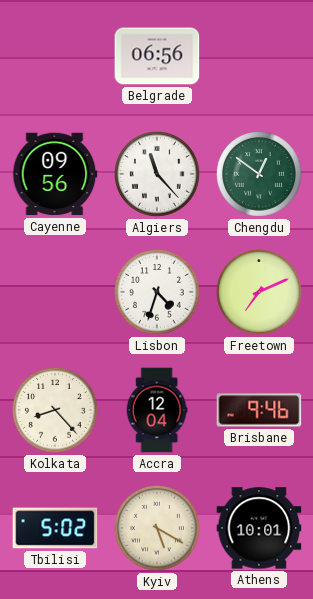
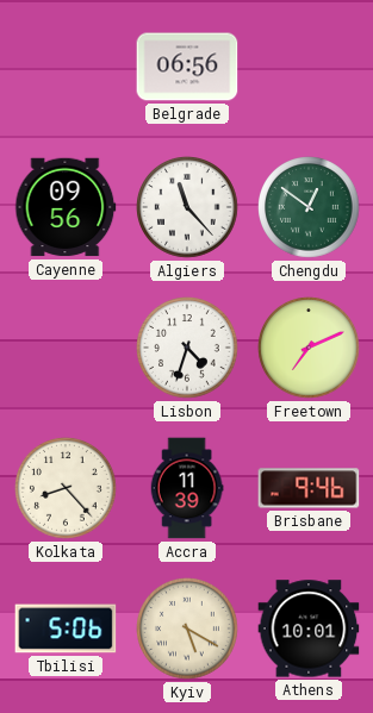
Accra: 12:04 -> 11:39
Tbilisi: 5:02 -> 5:06
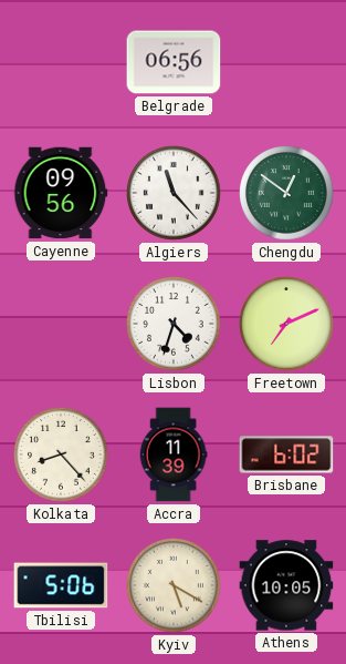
Brisbane: 9:46 -> 6:02
Athens: 10:01 -> 10:05
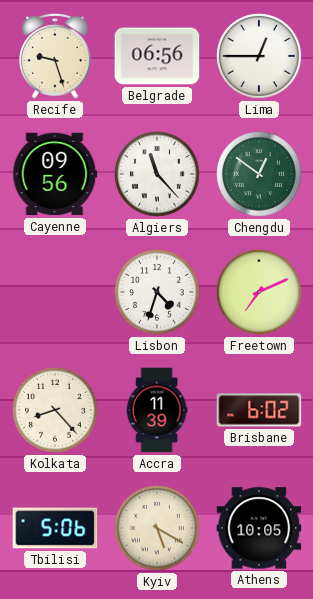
Recife: none -> 9:27
Lima: none -> 12:45
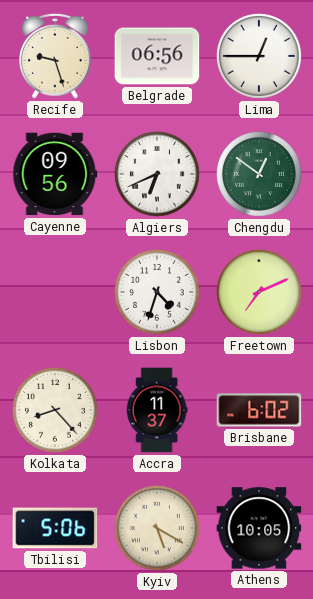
Algiers: 11:23 -> 6:41
Accra: 11:39 -> 11:37
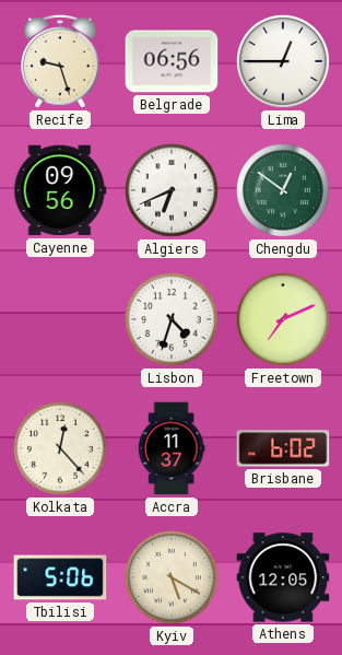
Kolkata: 8:23 -> 12:23
Athens: 10:05 -> 12:05
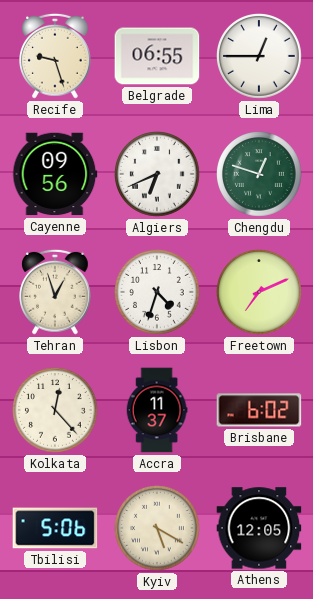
Belgrade: 06:56 -> 06:55
Chengdu: 12:51 -> 12:48
Tehran: none -> 12:57
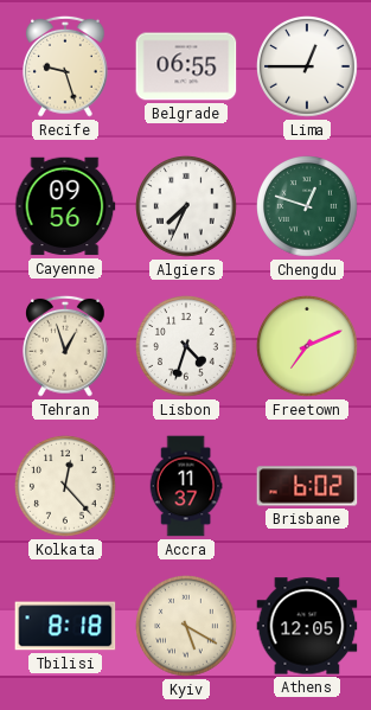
Algiers: 6:41 -> 7:34
Tbilisi: 5:06 -> 8:18
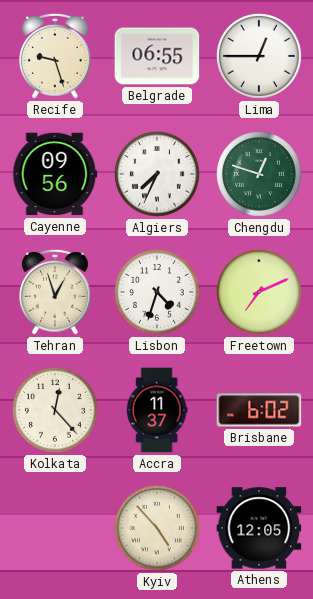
Tbilisi: 8:18 -> none
Kyiv: 5:20 -> 4:53
